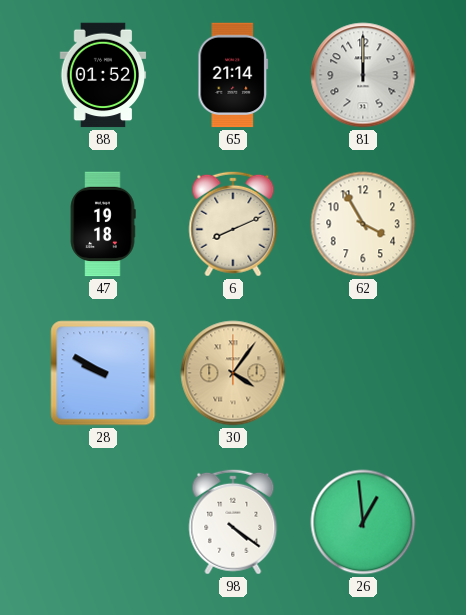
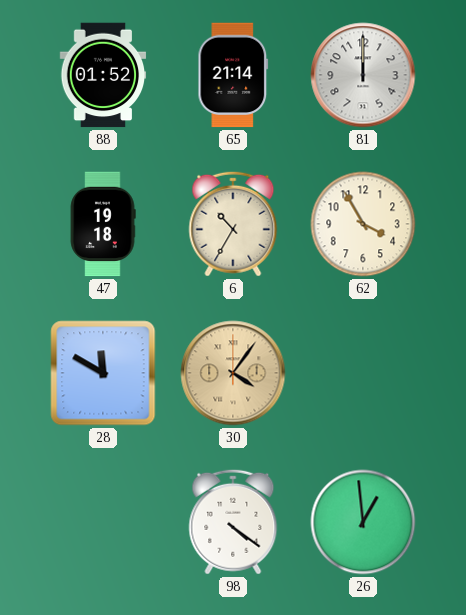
6: 8:11 -> 10:35
28: 9:50 -> 11:50
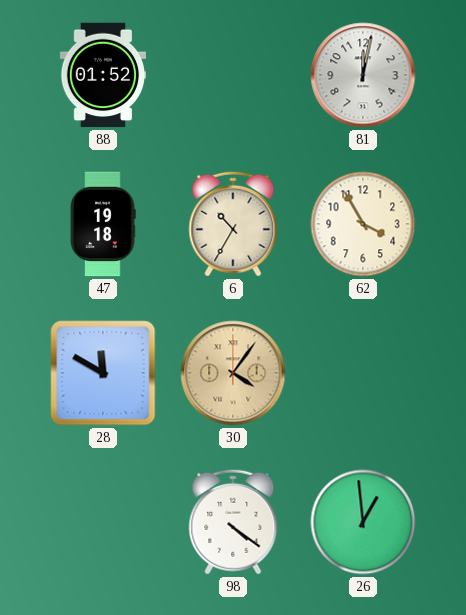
65: 21:14 -> none
81: 12:00 -> 12:02
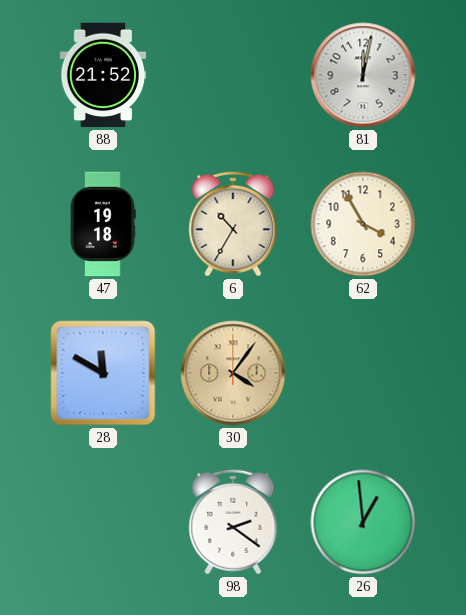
88: 01:52 -> 21:52
98: 4:21 -> 2:21
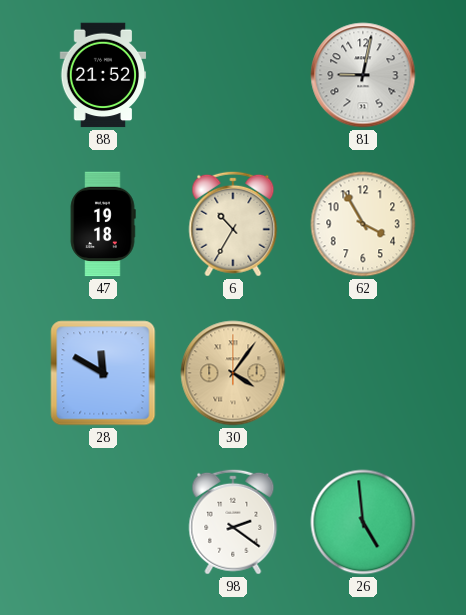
81: 12:02 -> 9:02
26: 12:59 -> 4:59
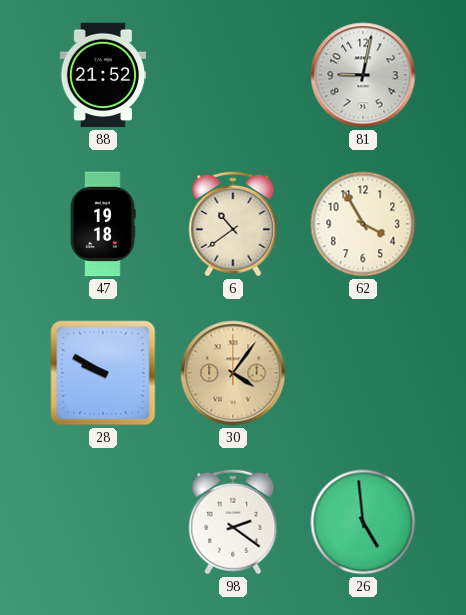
6: 10:35 -> 10:39
28: 11:50 -> 9:50
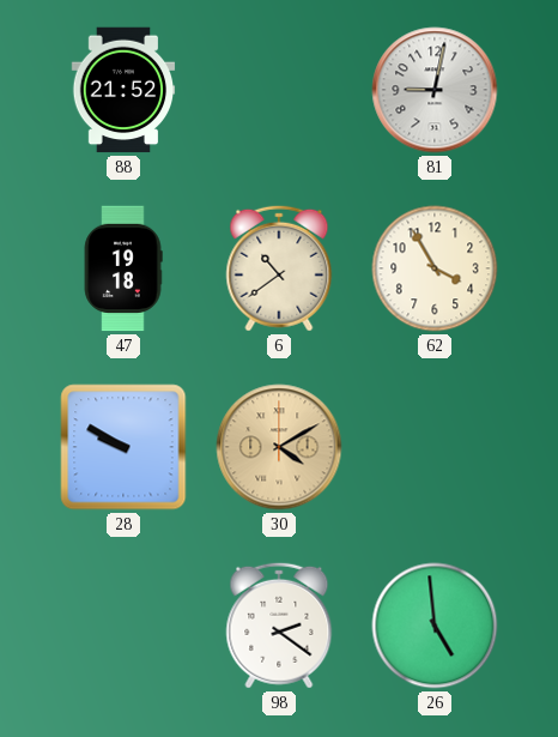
30: 4:06 -> 4:10
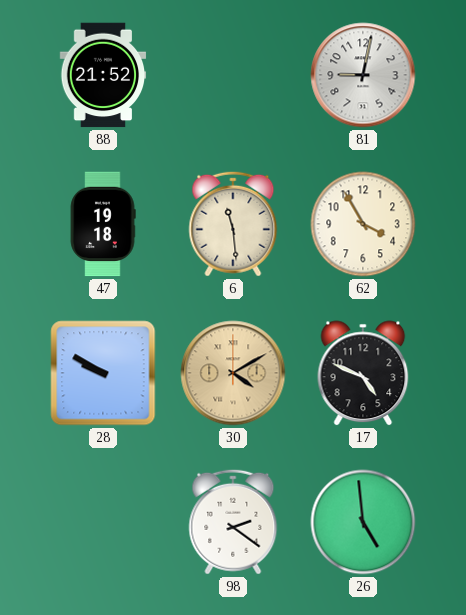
6: 10:39 -> 11:29
17: none -> 4:49
